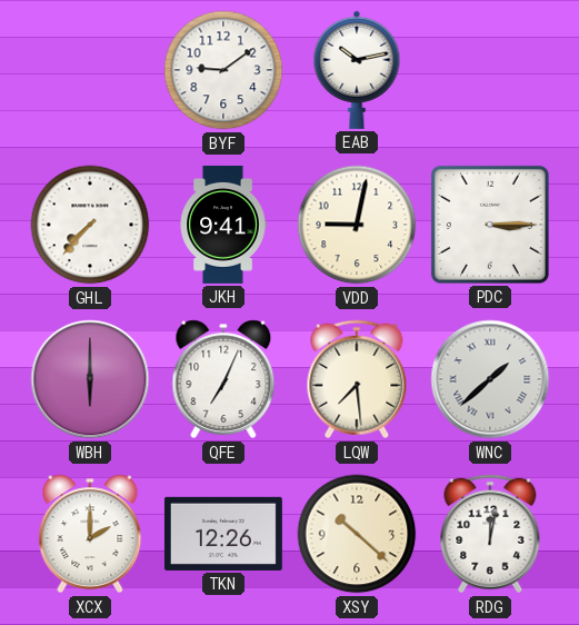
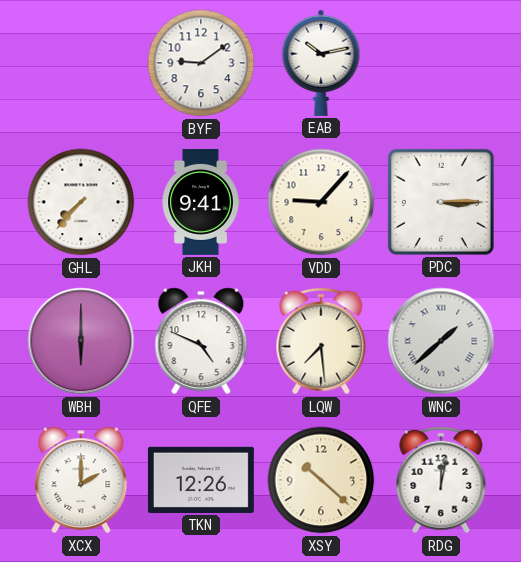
VDD: 9:02 -> 9:07
QFE: 7:04 -> 4:49
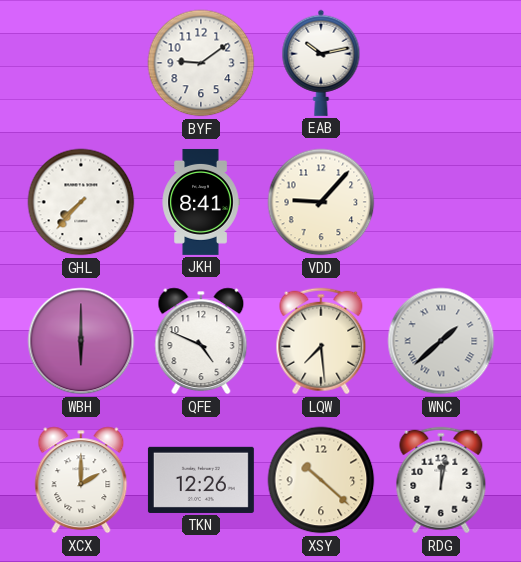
JKH: 9:41 -> 8:41
PDC: 3:15 -> none
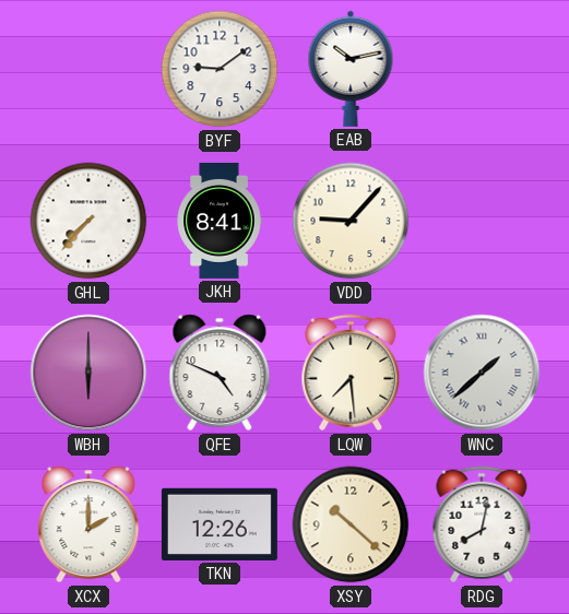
RDG: 12:02 -> 8:02
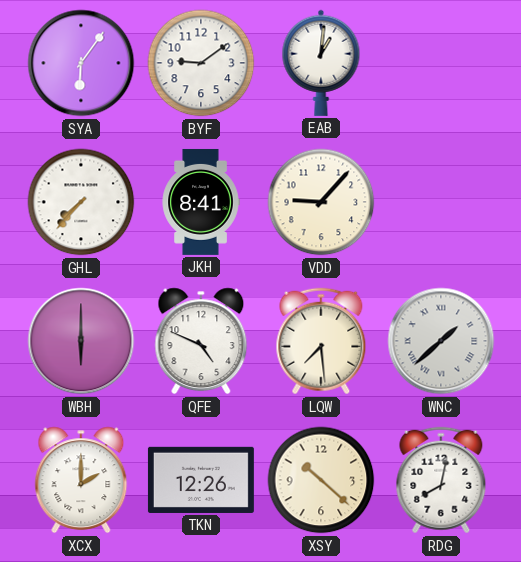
SYA: none -> 6:06
EAB: 10:13 -> 1:01
